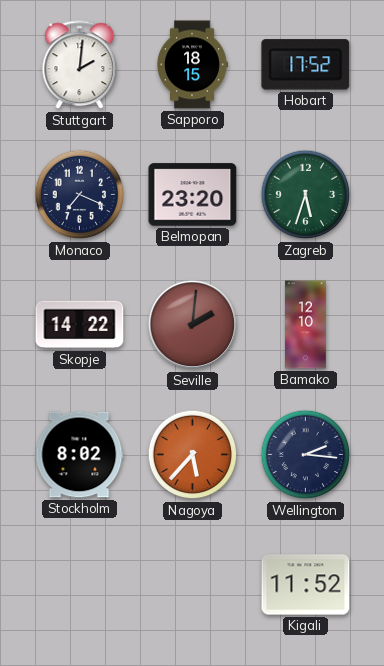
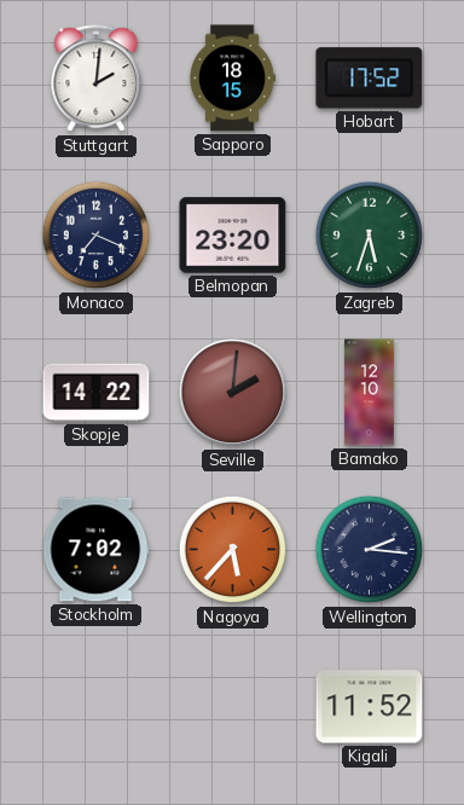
Stockholm: 8:02 -> 7:02
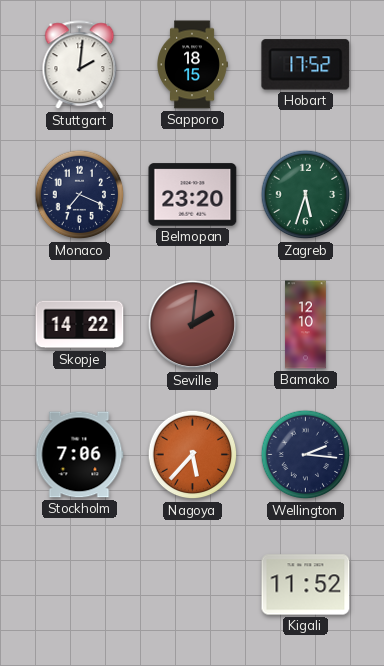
Stockholm: 7:02 -> 7:06
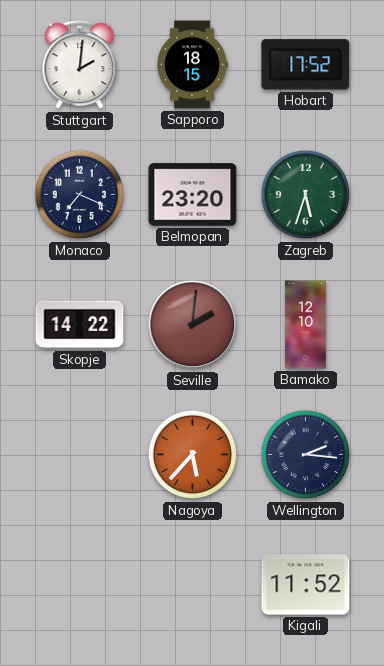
Stockholm: 7:06 -> none
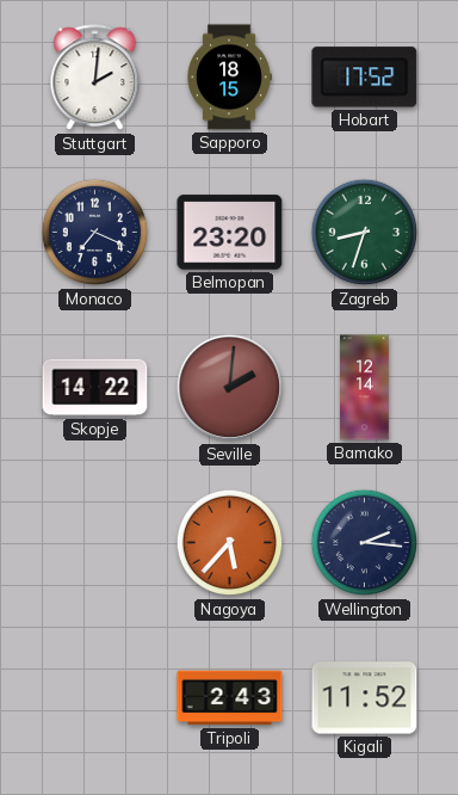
Zagreb: 5:33 -> 8:33
Bamako: 12:10 -> 12:14
Tripoli: none -> 2:43
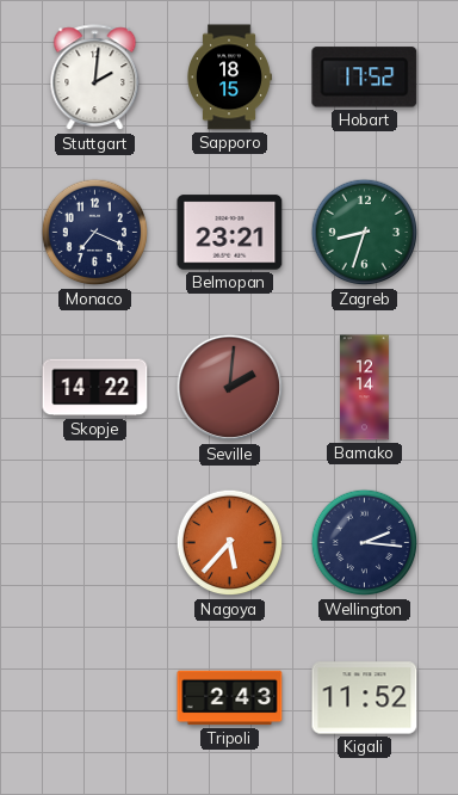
Belmopan: 23:20 -> 23:21
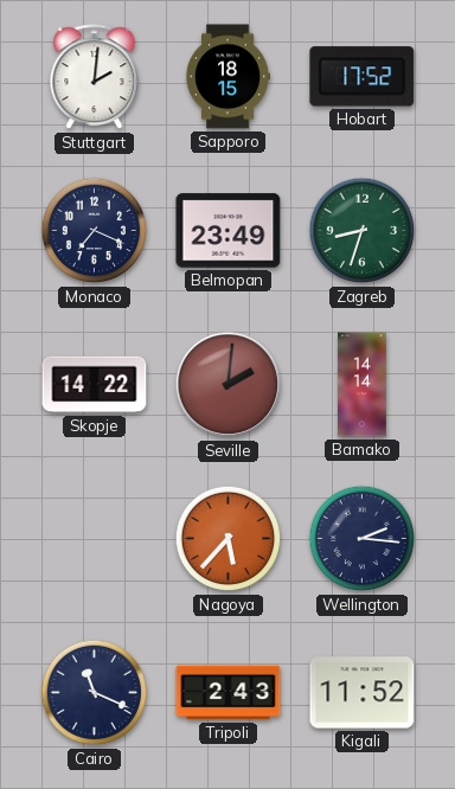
Belmopan: 23:21 -> 23:49
Bamako: 12:14 -> 14:14
Cairo: none -> 11:19
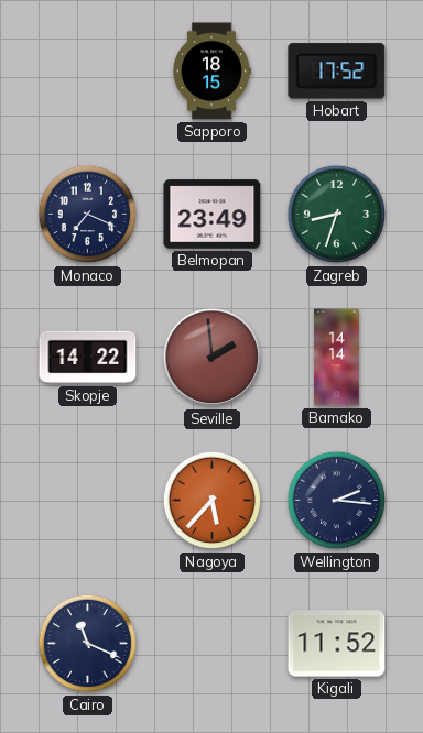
Stuttgart: 2:01 -> none
Seville: 2:01 -> 1:59
Tripoli: 2:43 -> none
